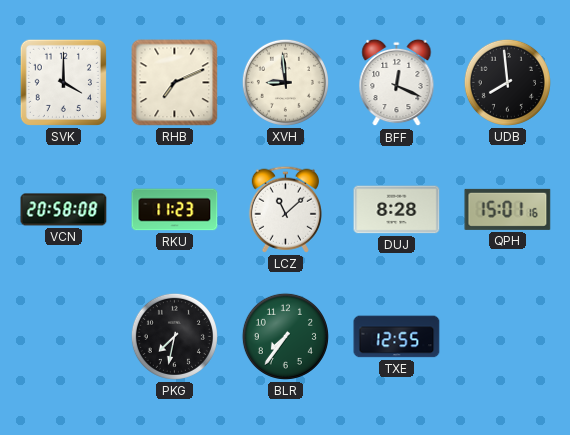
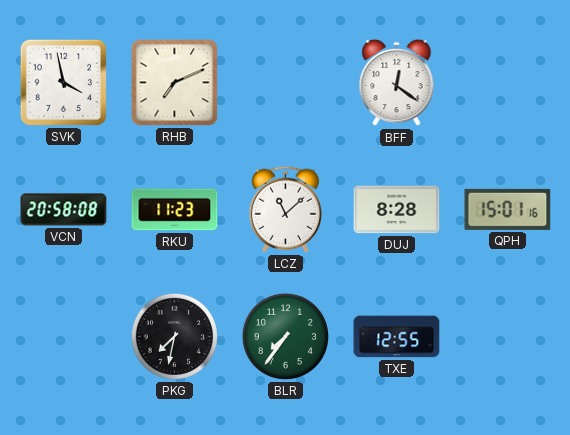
SVK: 4:00 -> 3:58
XVH: 8:59 -> none
BFF: 12:19 -> 12:21
UDB: 7:59 -> none
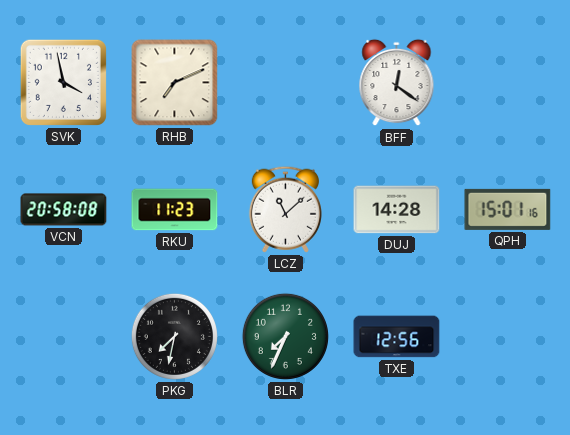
DUJ: 8:28 -> 14:28
BLR: 7:36 -> 7:34
TXE: 12:55 -> 12:56
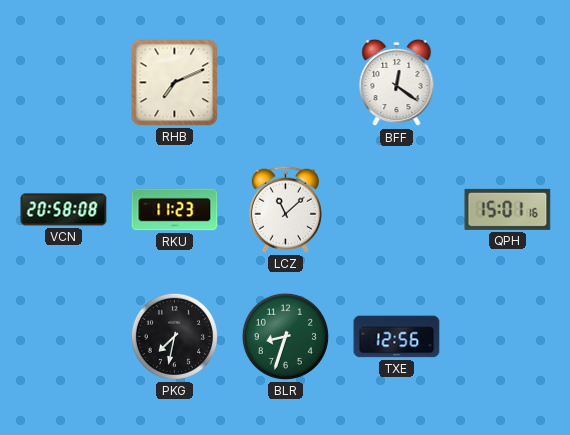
SVK: 3:58 -> none
DUJ: 14:28 -> none
BLR: 7:34 -> 8:33
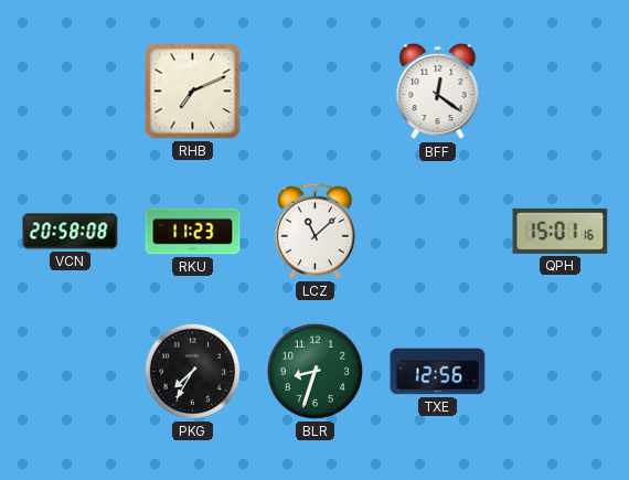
PKG: 7:32 -> 7:35
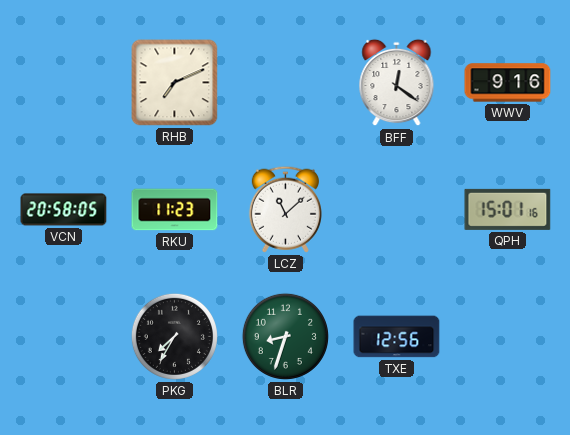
WWV: none -> 9:16
VCN: 20:58:08 -> 20:58:05
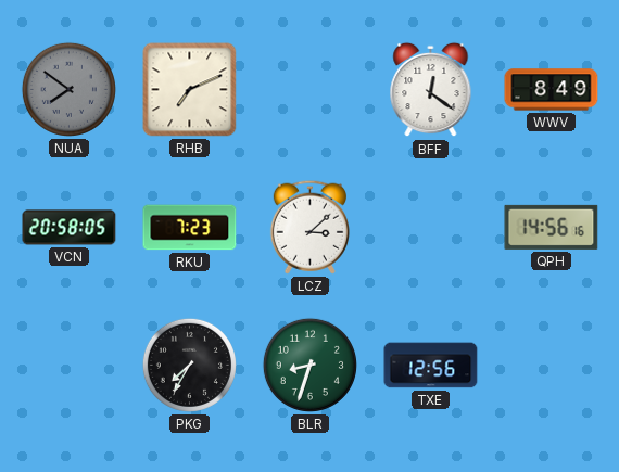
NUA: none -> 7:51
WWV: 9:16 -> 8:49
RKU: 11:23 -> 7:23
LCZ: 11:08 -> 3:08
QPH: 15:01 -> 14:56
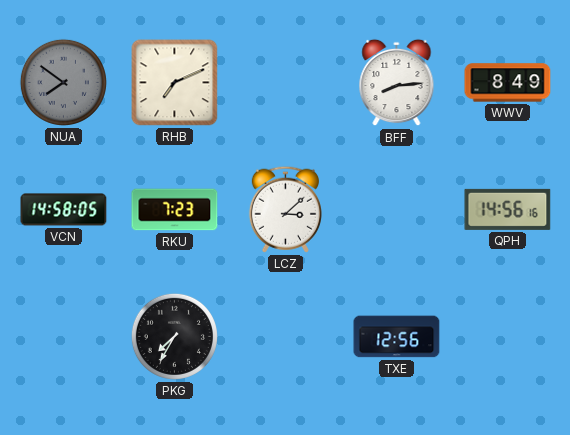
BFF: 12:21 -> 8:14
VCN: 20:58 -> 14:58
BLR: 8:33 -> none
